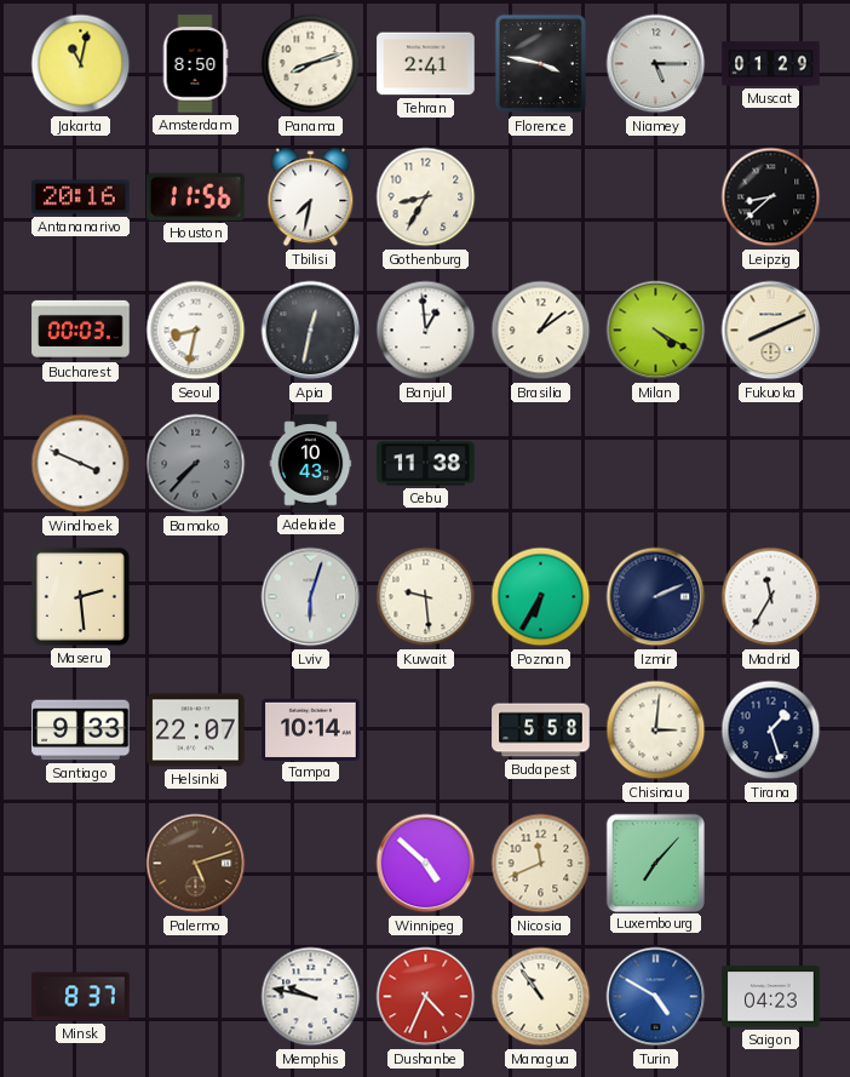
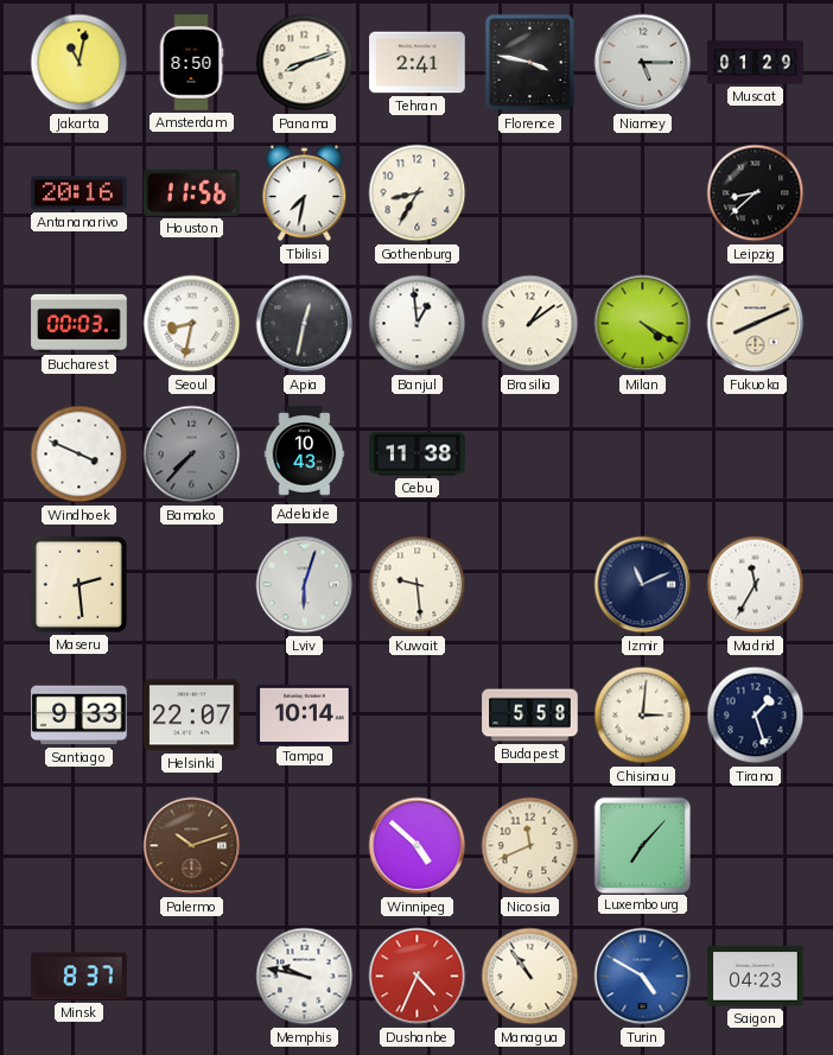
Poznan: 6:35 -> none
Izmir: 2:11 -> 11:11
Palermo: 5:12 -> 10:12
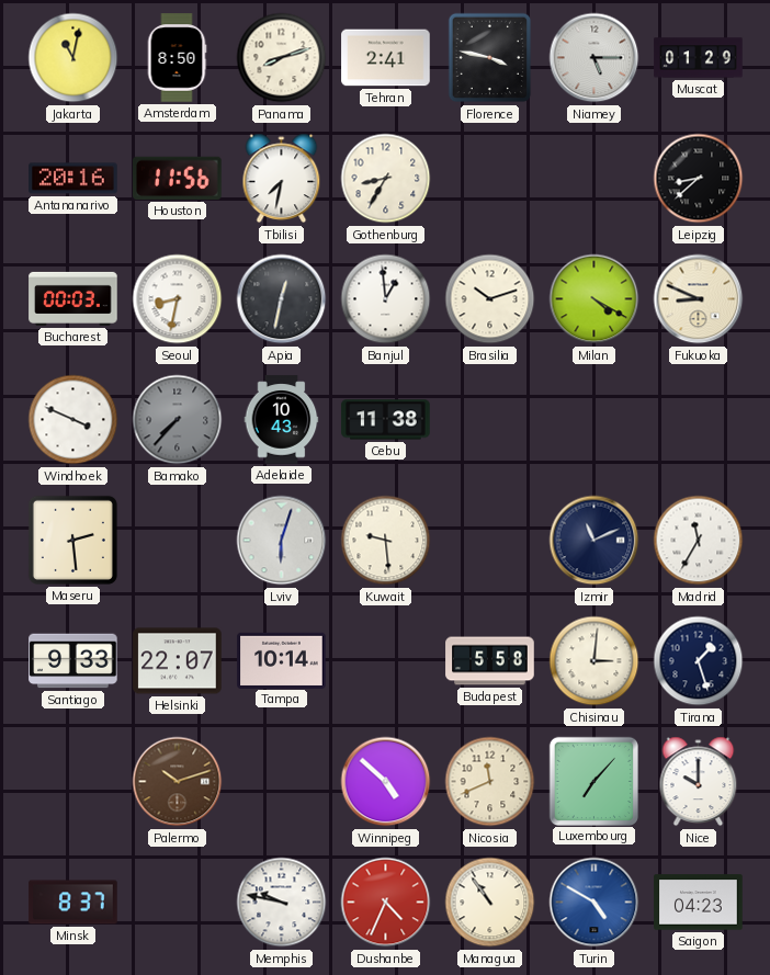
Brasilia: 1:09 -> 10:12
Fukuoka: 8:11 -> 8:49
Nice: none -> 10:00
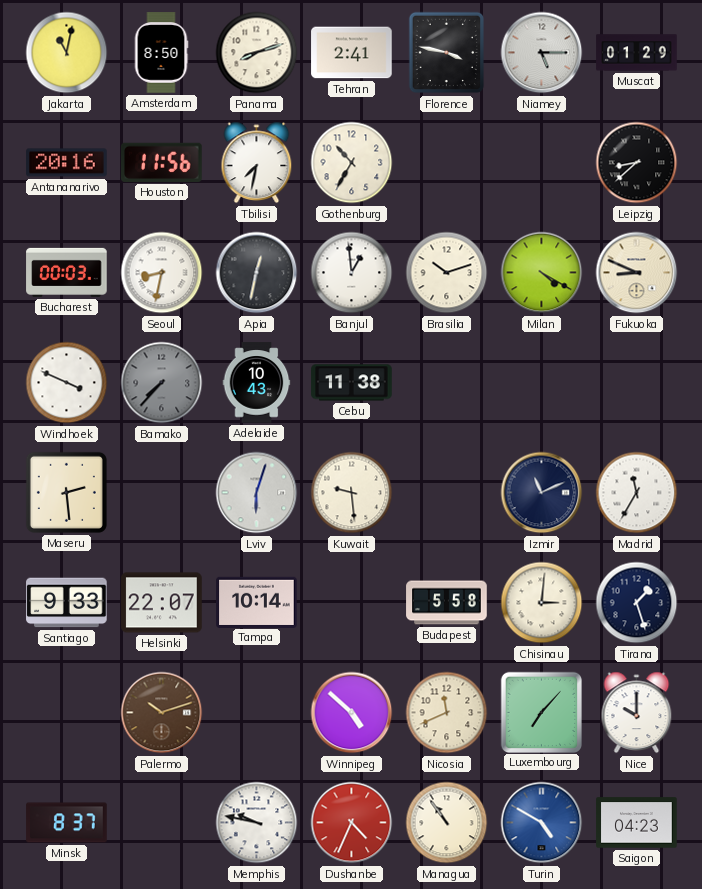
Gothenburg: 8:35 -> 10:35
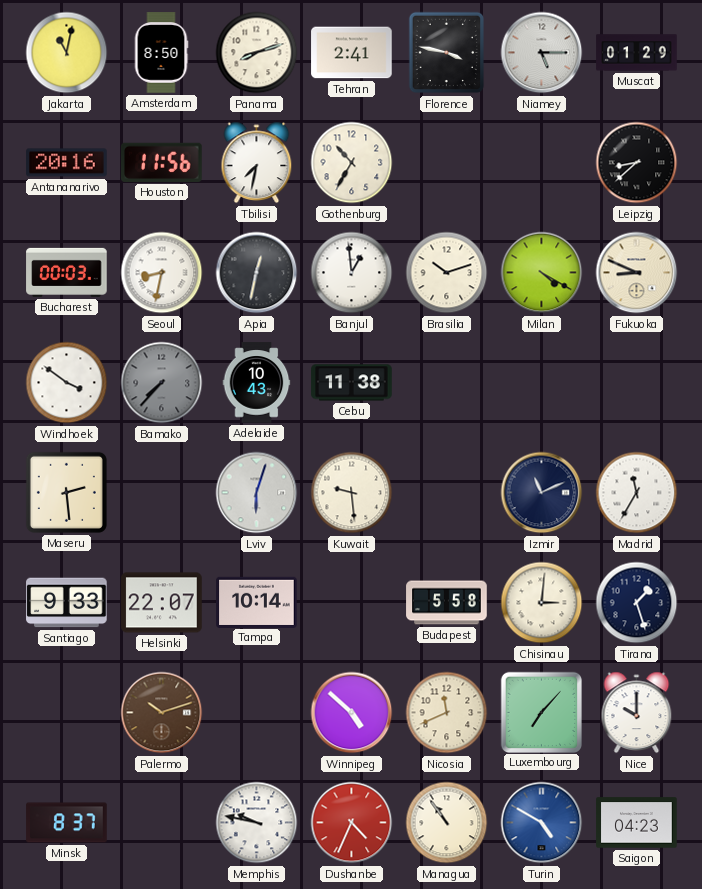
Windhoek: 3:49 -> 3:51
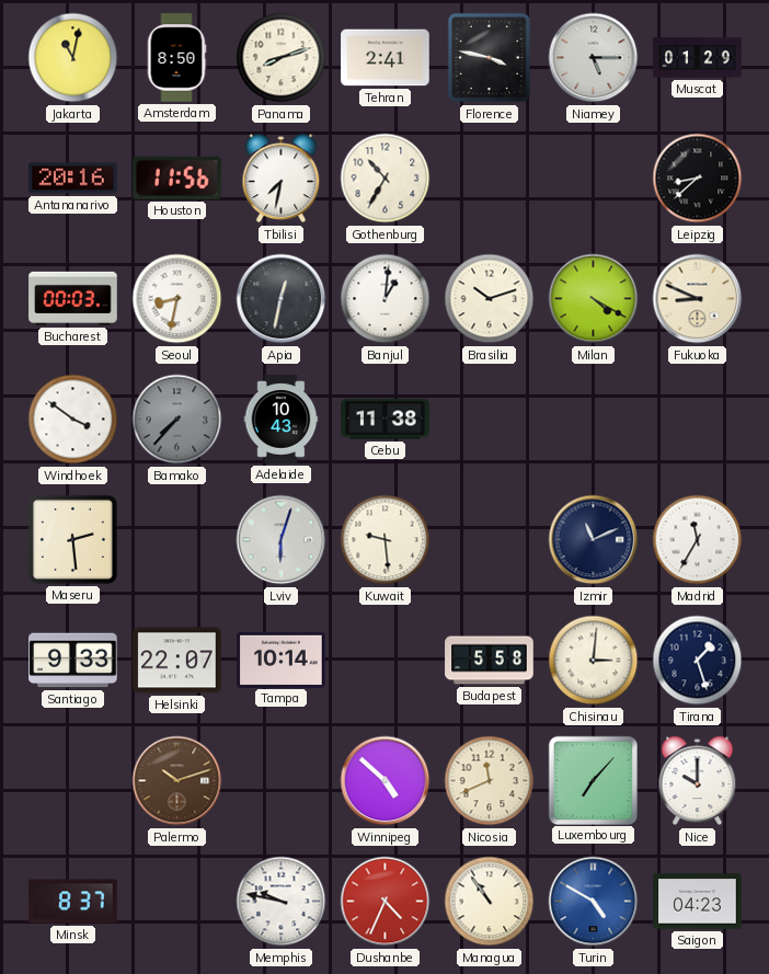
Banjul: 12:59 -> 1:01
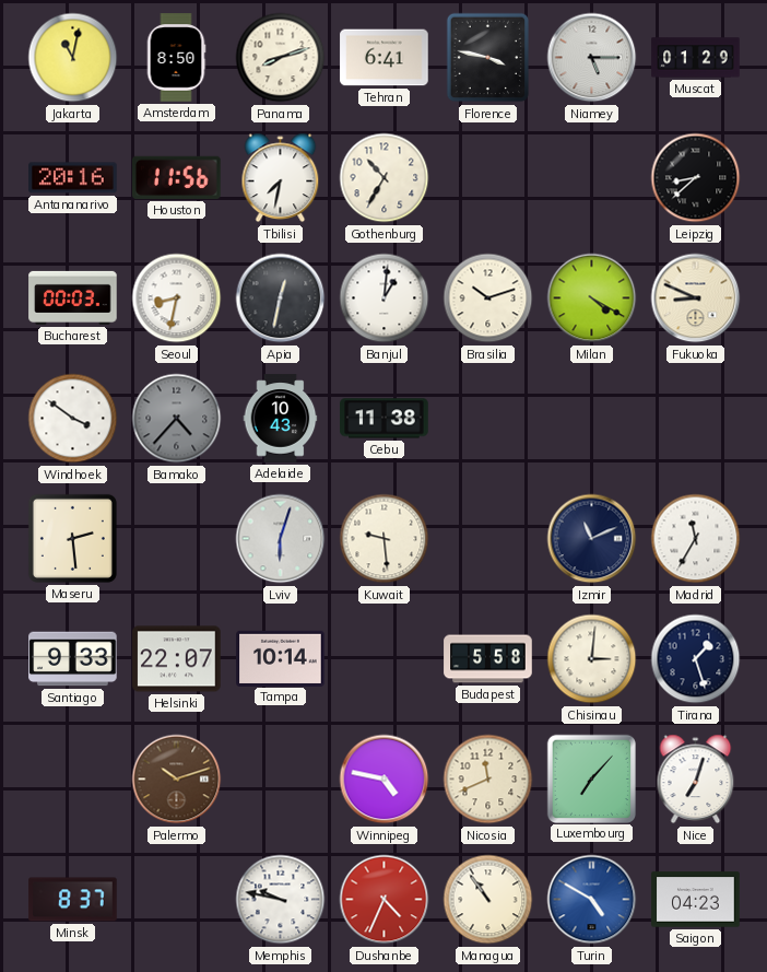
Tehran: 2:41 -> 6:41
Bamako: 7:37 -> 4:37
Winnipeg: 4:52 -> 4:47
Nice: 10:00 -> 7:03
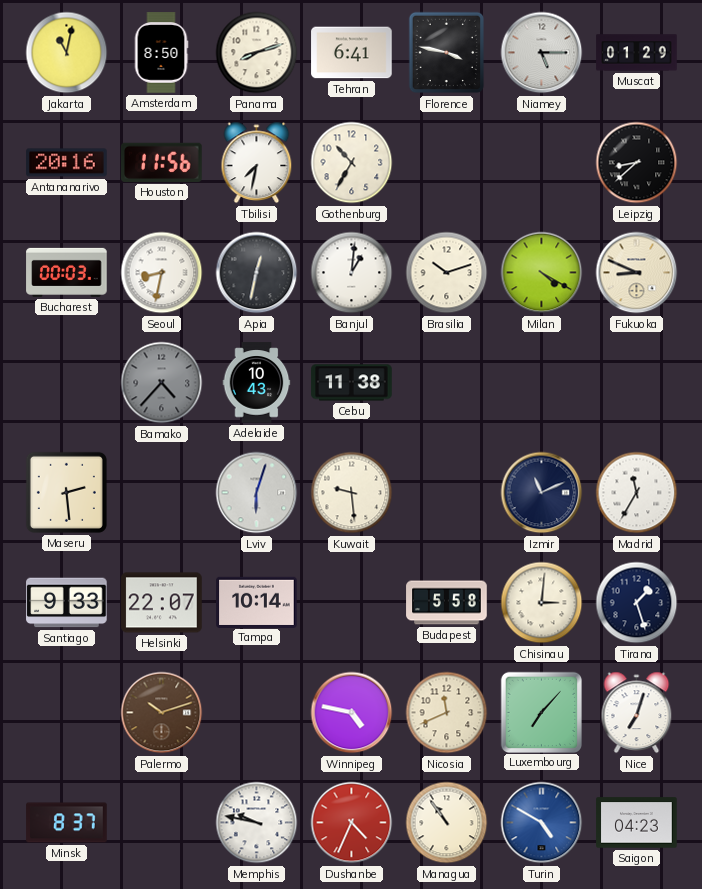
Windhoek: 3:51 -> none
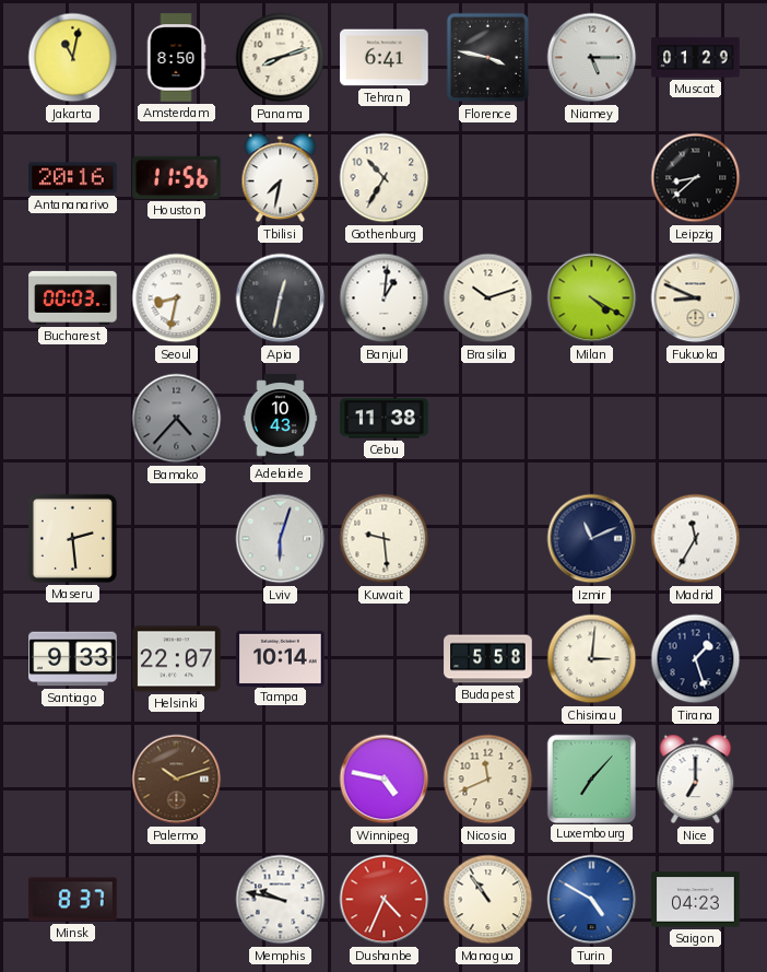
Nice: 7:03 -> 7:00
